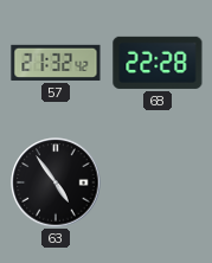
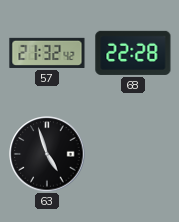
63: 4:54 -> 4:57
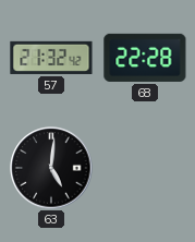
63: 4:57 -> 5:01
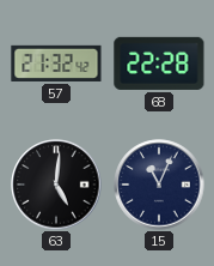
15: none -> 11:04
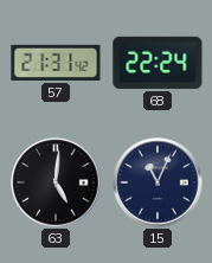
57: 21:32 -> 21:31
68: 22:28 -> 22:24
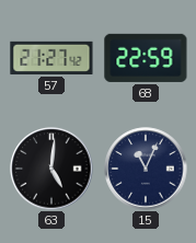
57: 21:31 -> 21:27
68: 22:24 -> 22:59
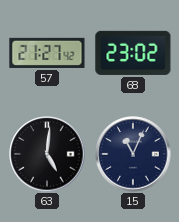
68: 22:59 -> 23:02
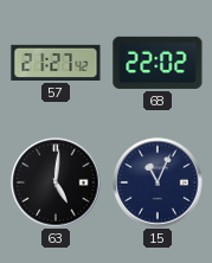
68: 23:02 -> 22:02
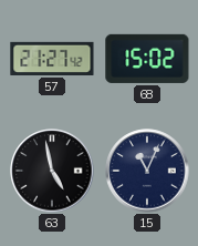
68: 22:02 -> 15:02
63: 5:01 -> 4:58
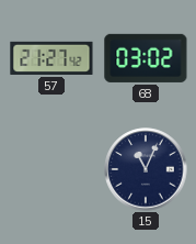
68: 15:02 -> 03:02
63: 4:58 -> none
